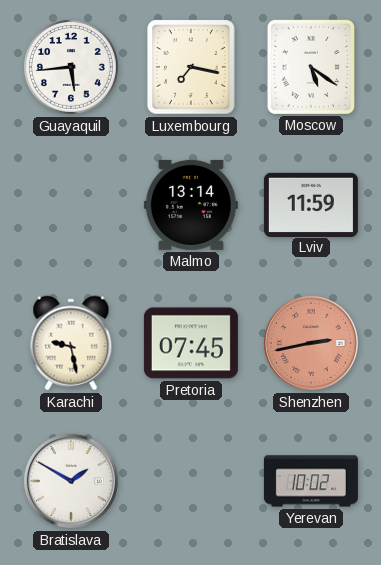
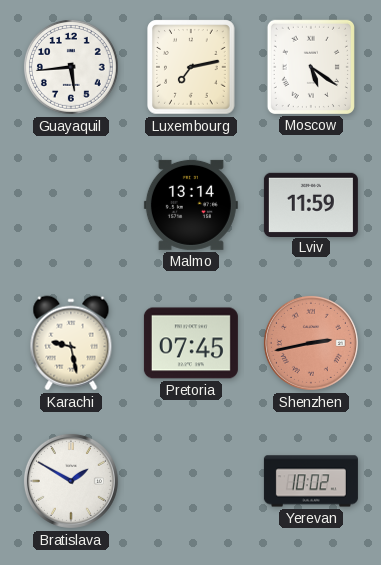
Luxembourg: 7:17 -> 7:13
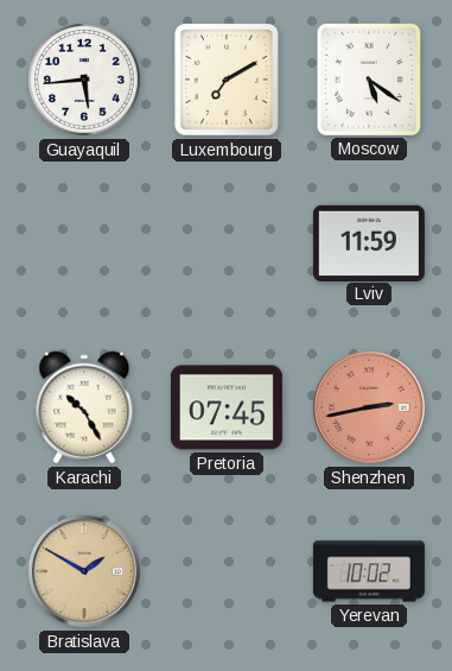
Luxembourg: 7:13 -> 7:10
Malmo: 13:14 -> none
Karachi: 9:28 -> 10:25
Bratislava dial: white -> champagne
